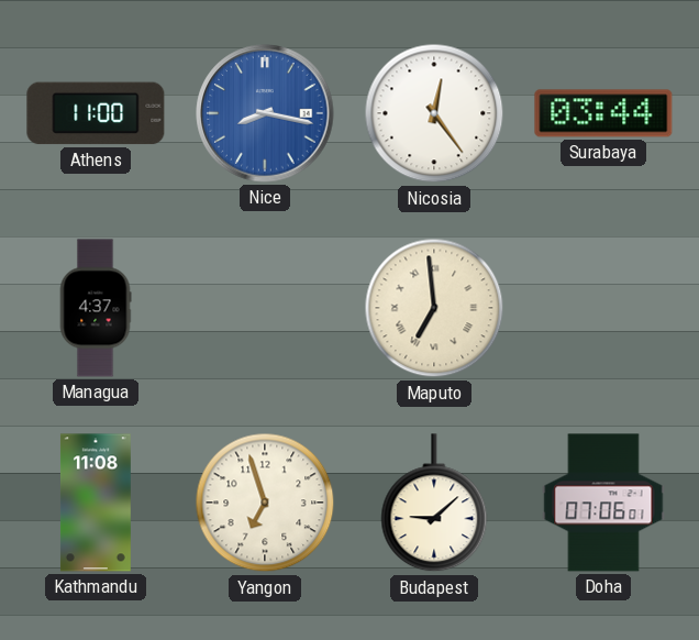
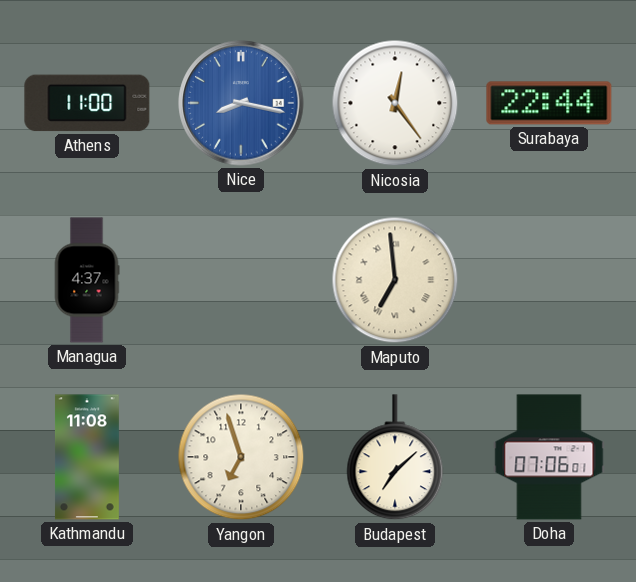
Surabaya: 03:44 -> 22:44
Budapest: 9:08 -> 7:08
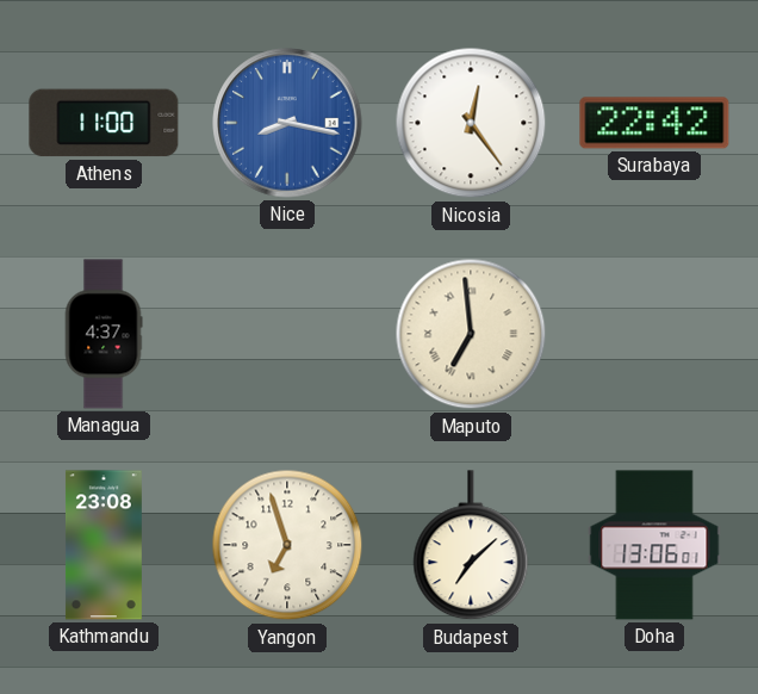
Surabaya: 22:44 -> 22:42
Kathmandu: 11:08 -> 23:08
Doha: 07:06 -> 13:06
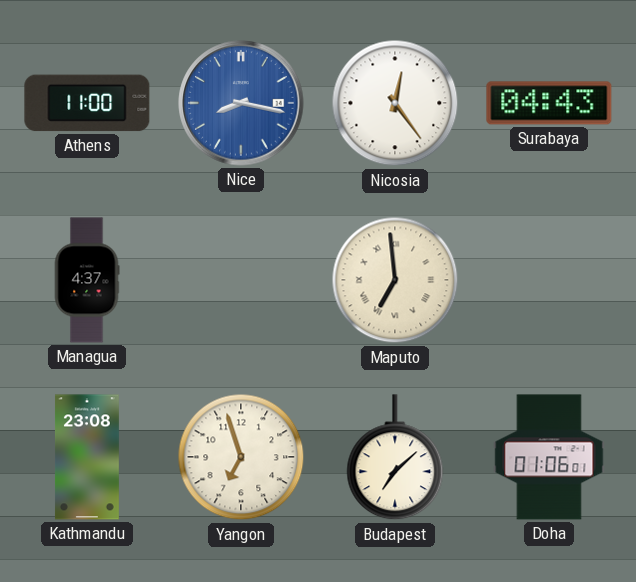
Surabaya: 22:42 -> 04:43
Doha: 13:06 -> 01:06
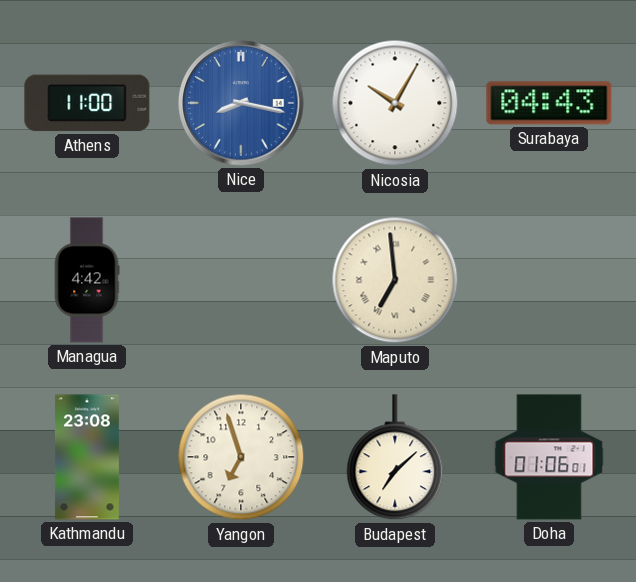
Nicosia: 12:24 -> 10:05
Managua: 4:37 -> 4:42
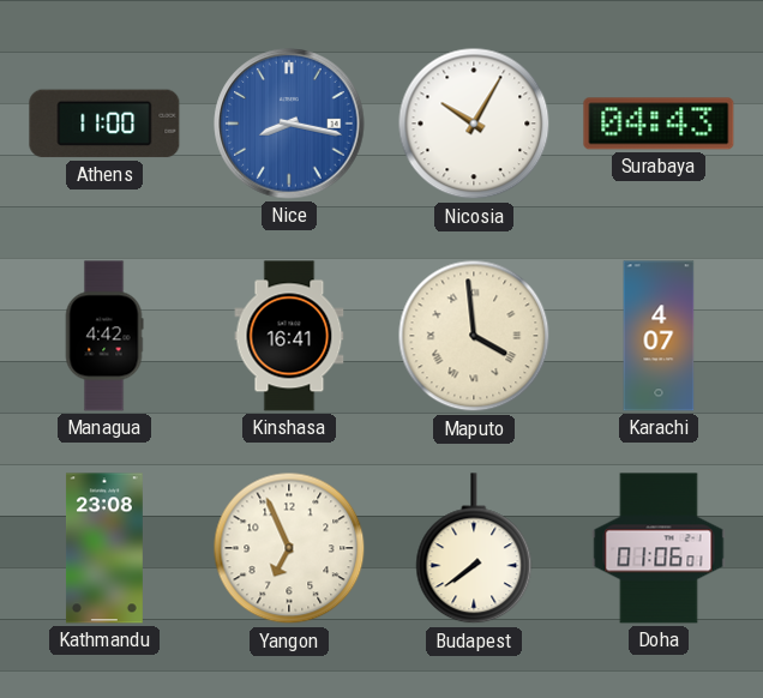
Kinshasa: none -> 16:41
Maputo: 6:59 -> 3:59
Karachi: none -> 4:07
Yangon: 6:57 -> 6:56
Budapest: 7:08 -> 7:39
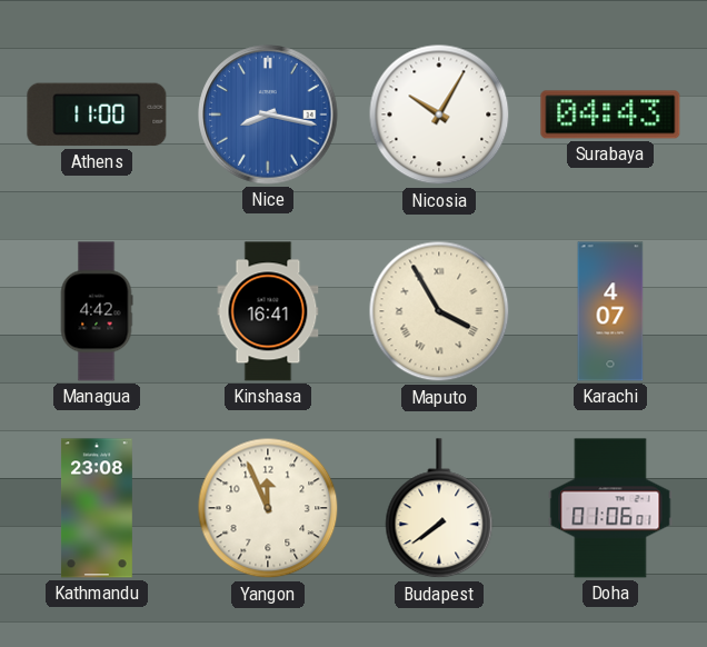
Maputo: 3:59 -> 3:55
Yangon: 6:56 -> 11:56
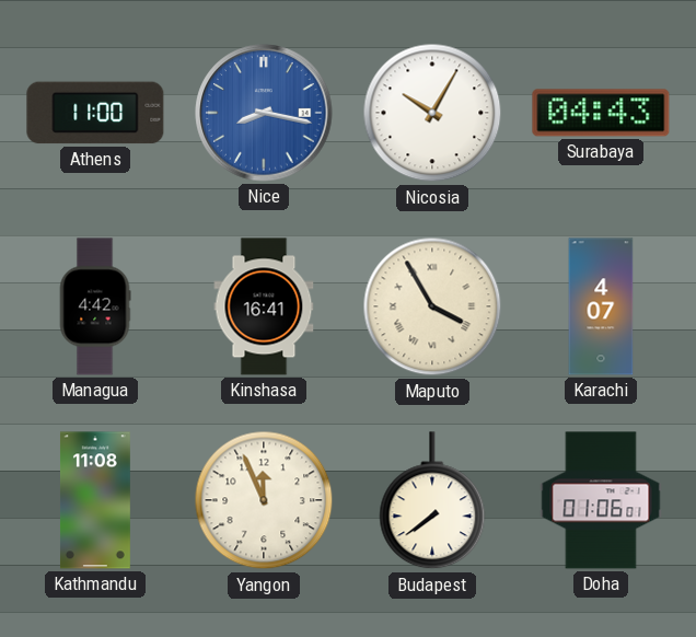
Kathmandu: 23:08 -> 11:08
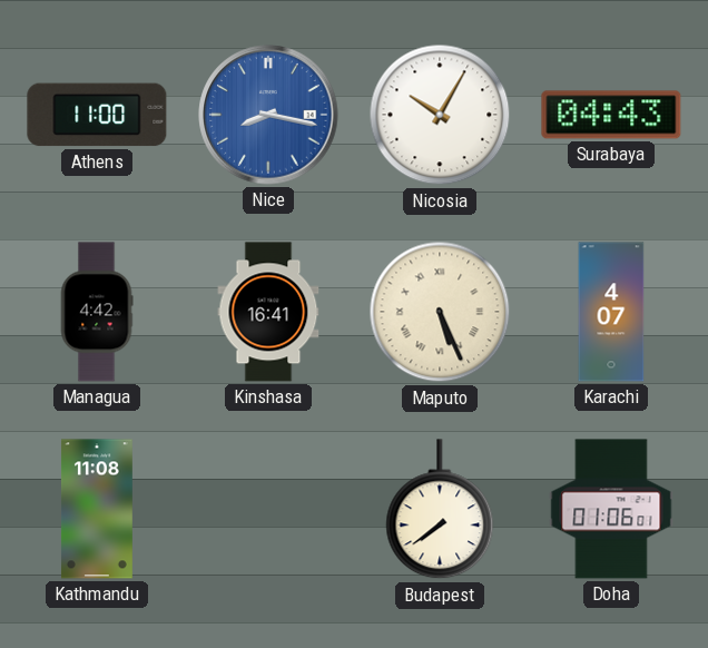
Maputo: 3:55 -> 5:26
Yangon: 11:56 -> none
